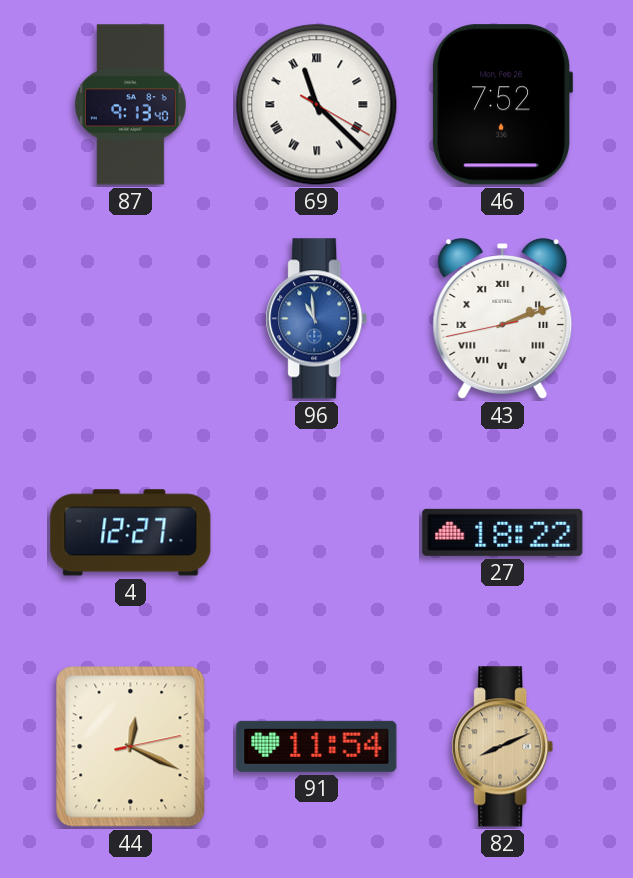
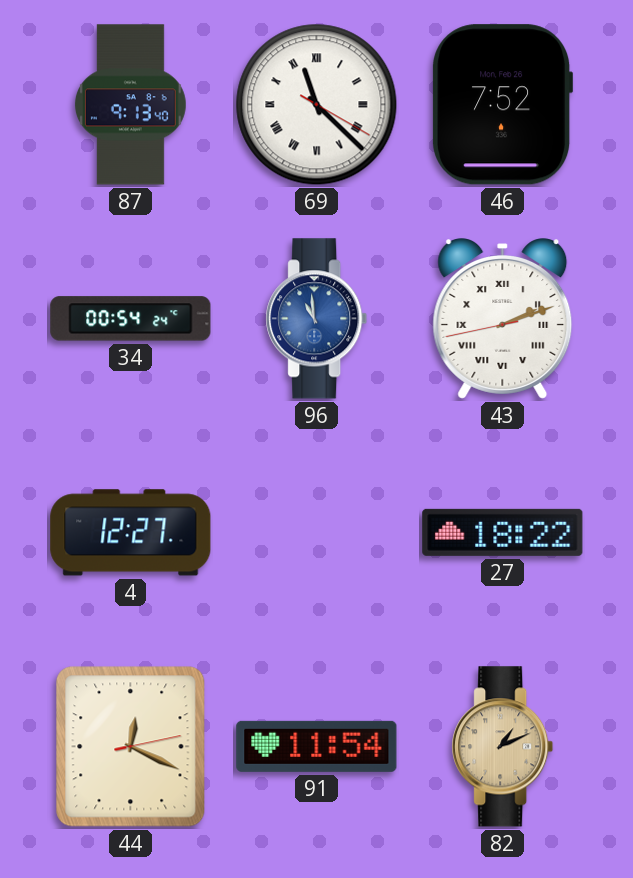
34: none -> 00:54
82: 8:11 -> 1:11
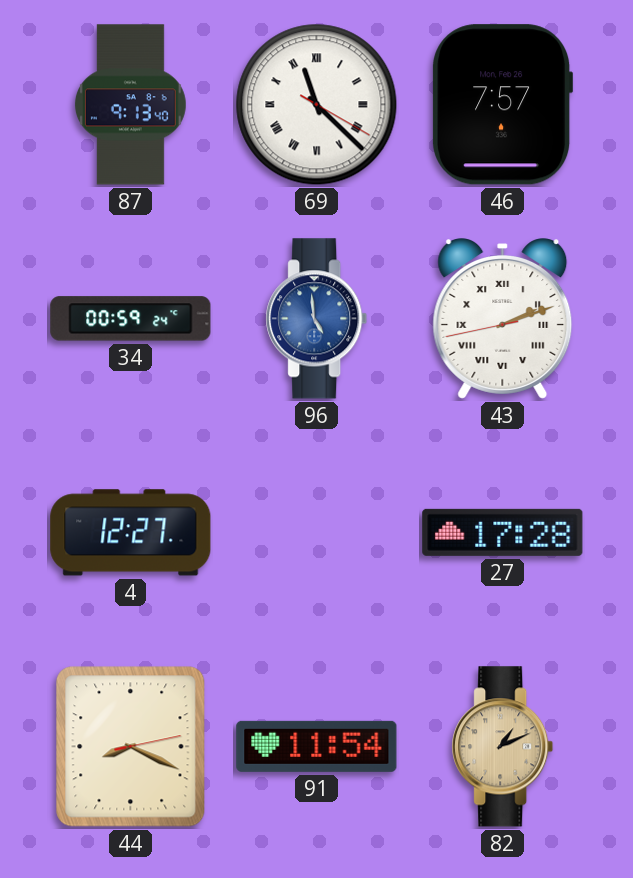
46: 7:52 -> 7:57
34: 00:54 -> 00:59
96: 10:59 -> 4:59
27: 18:22 -> 17:28
44: 12:19 -> 8:19
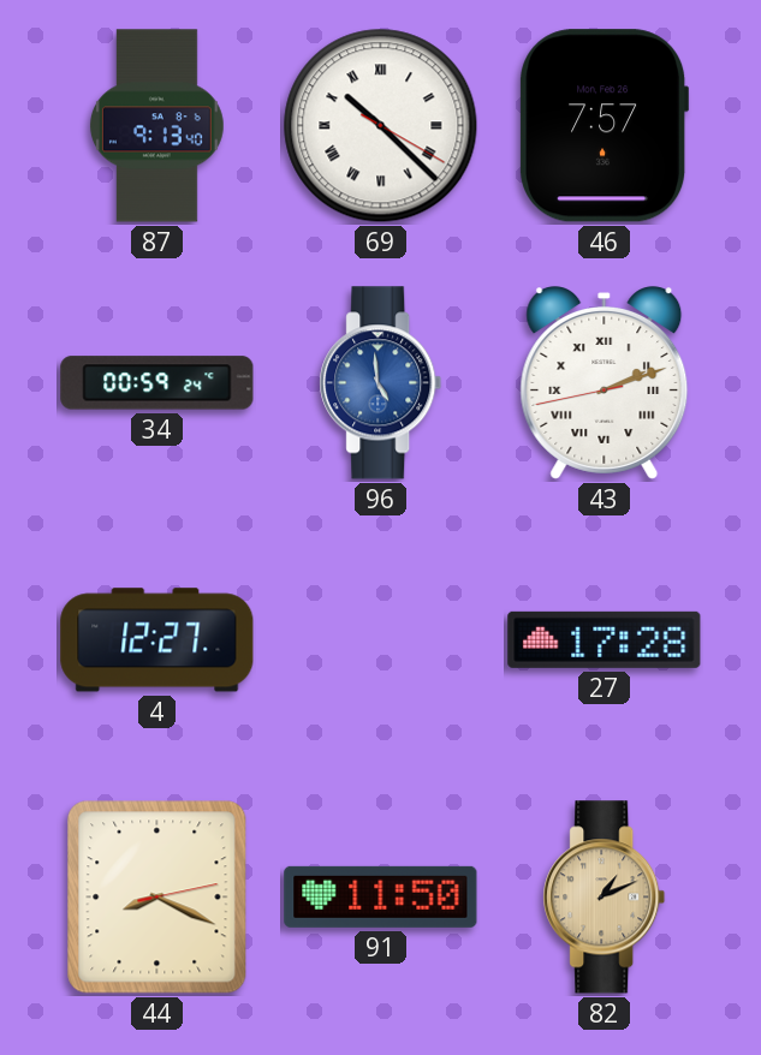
69: 11:22 -> 10:22
91: 11:54 -> 11:50
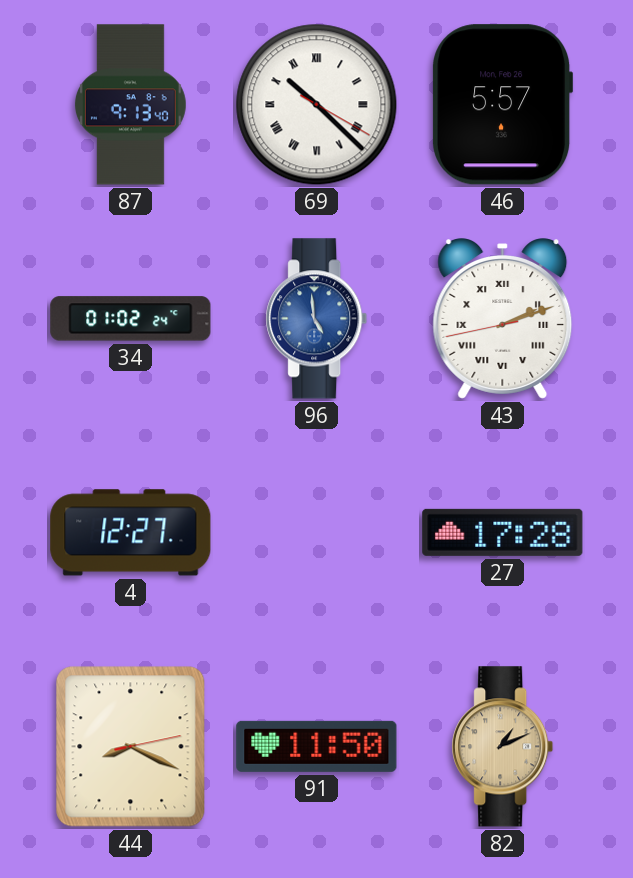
46: 7:57 -> 5:57
34: 00:59 -> 01:02
